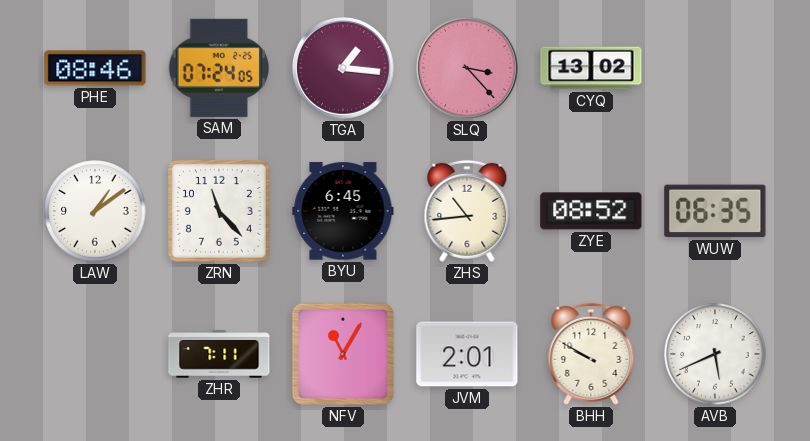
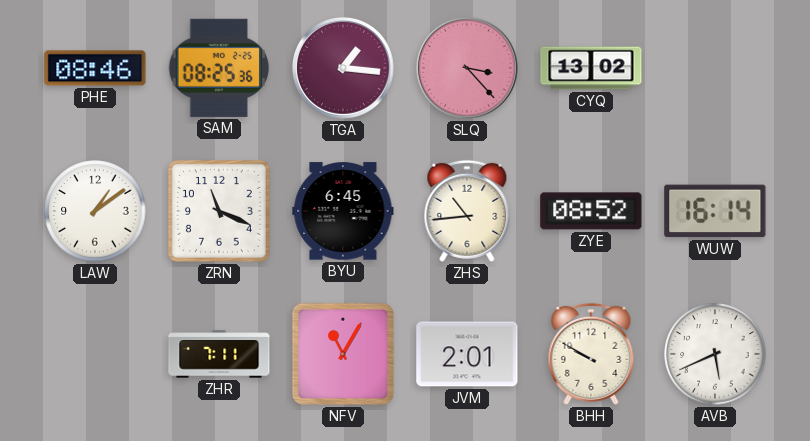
SAM: 07:24 -> 08:25
ZRN: 11:23 -> 11:19
WUW: 06:35 -> 16:14
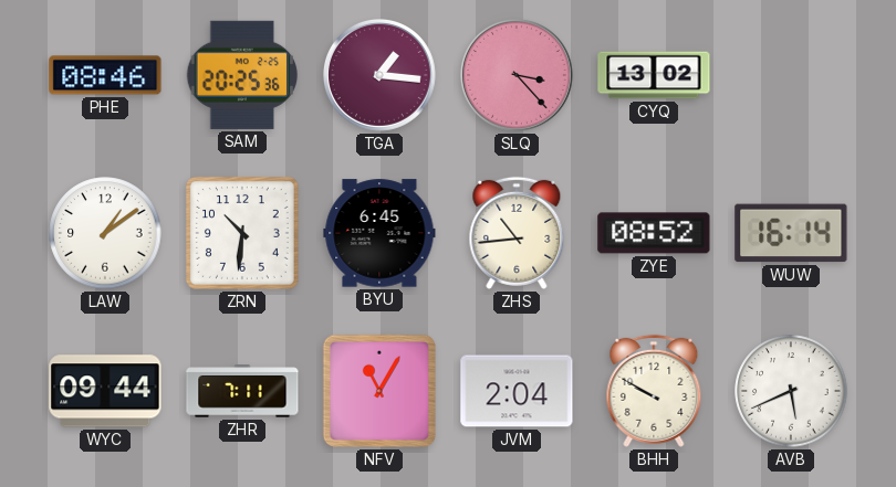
SAM: 08:25 -> 20:25
ZRN: 11:19 -> 10:31
WYC: none -> 09:44
JVM: 2:01 -> 2:04
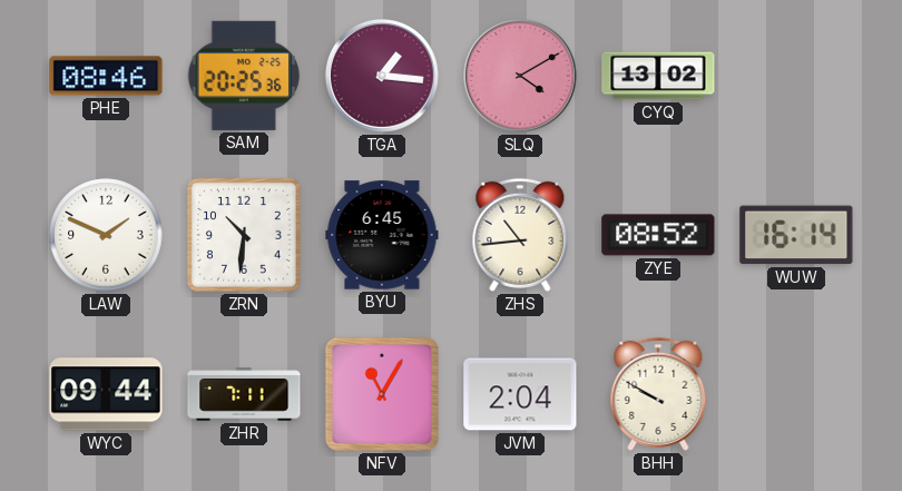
SLQ: 3:23 -> 4:10
LAW: 1:09 -> 1:49
AVB: 5:41 -> none
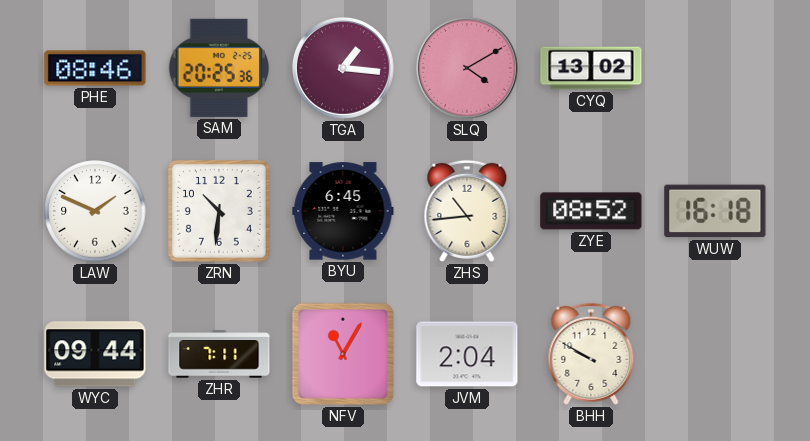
WUW: 16:14 -> 16:18
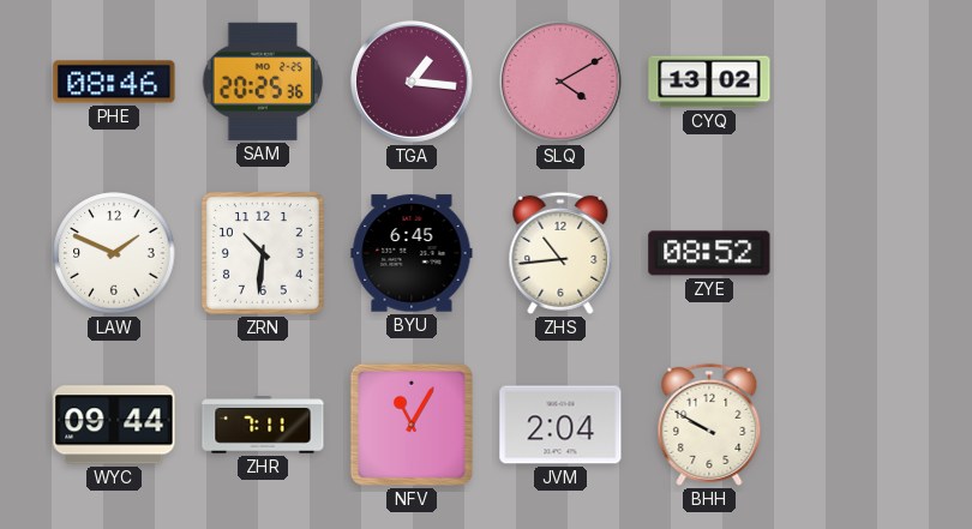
WUW: 16:18 -> none
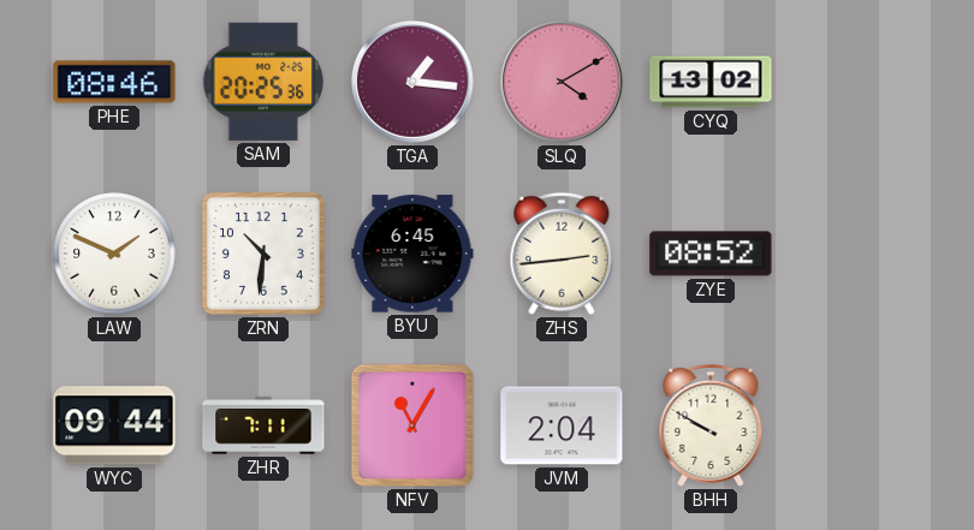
ZHS: 10:44 -> 2:44
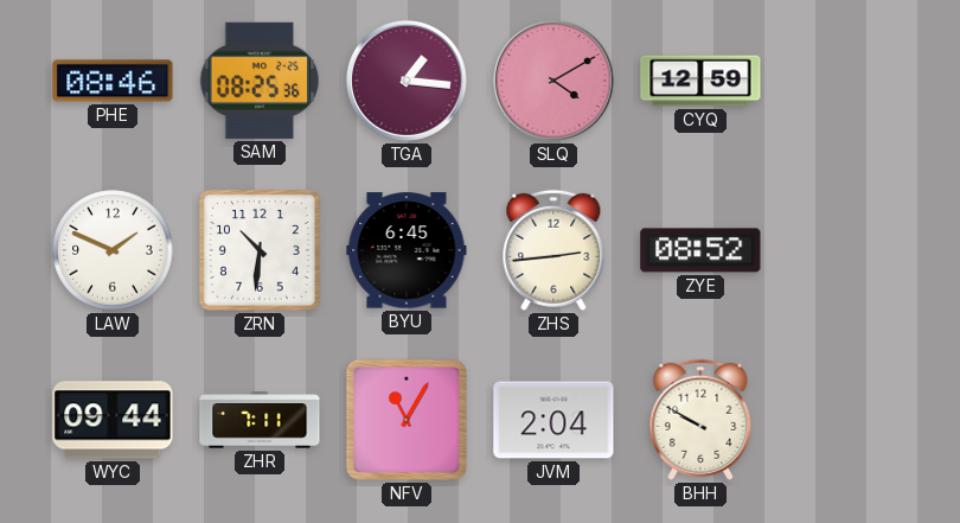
SAM: 20:25 -> 08:25
CYQ: 13:02 -> 12:59
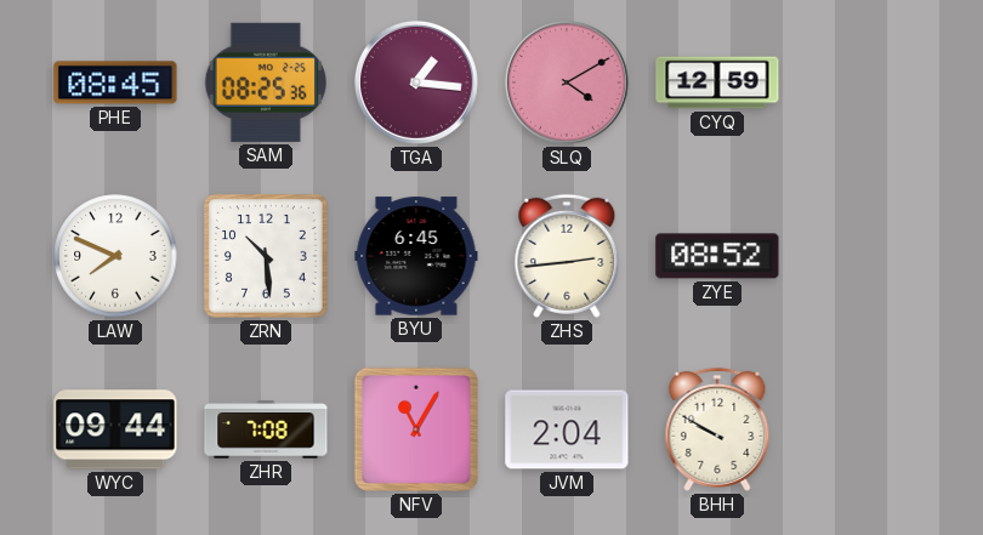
PHE: 08:46 -> 08:45
LAW: 1:49 -> 7:49
ZRN: 10:31 -> 10:29
ZHR: 7:11 -> 7:08
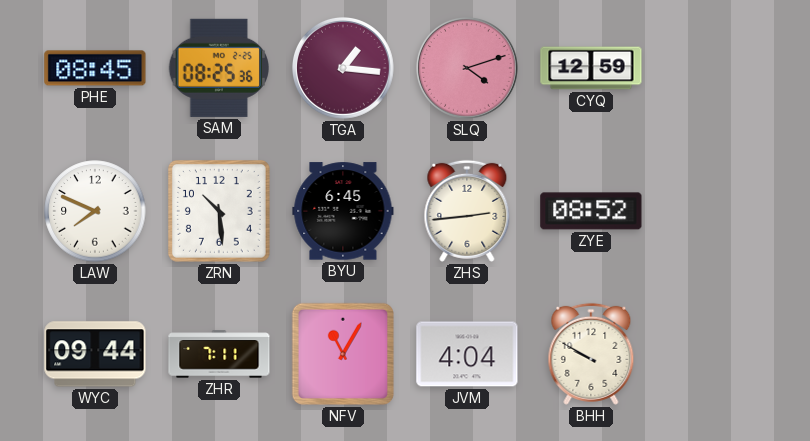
SLQ: 4:10 -> 4:12
ZHR: 7:08 -> 7:11
JVM: 2:04 -> 4:04
